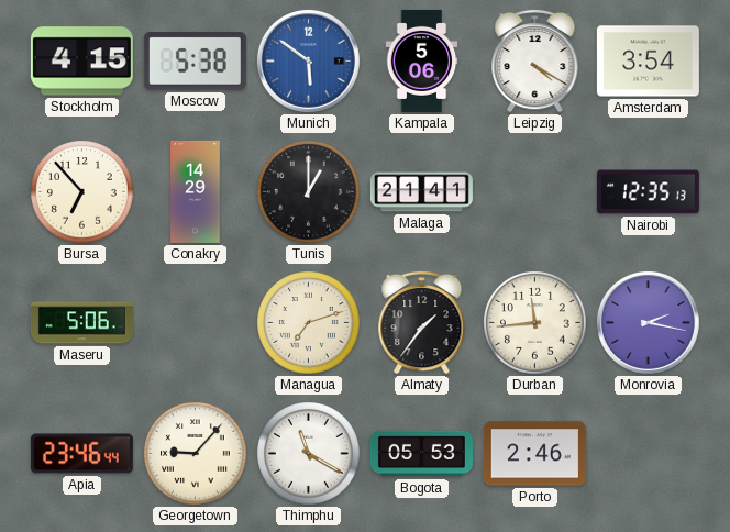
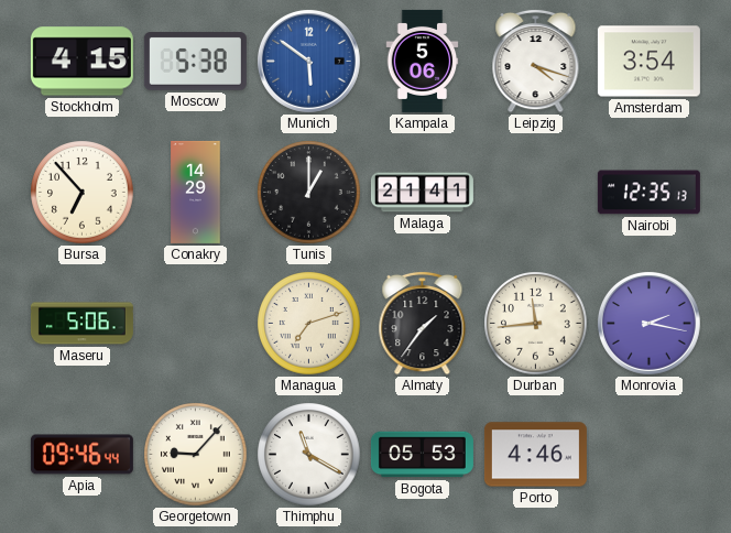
Leipzig: 4:20 -> 4:18
Apia: 23:46 -> 09:46
Porto: 2:46 -> 4:46
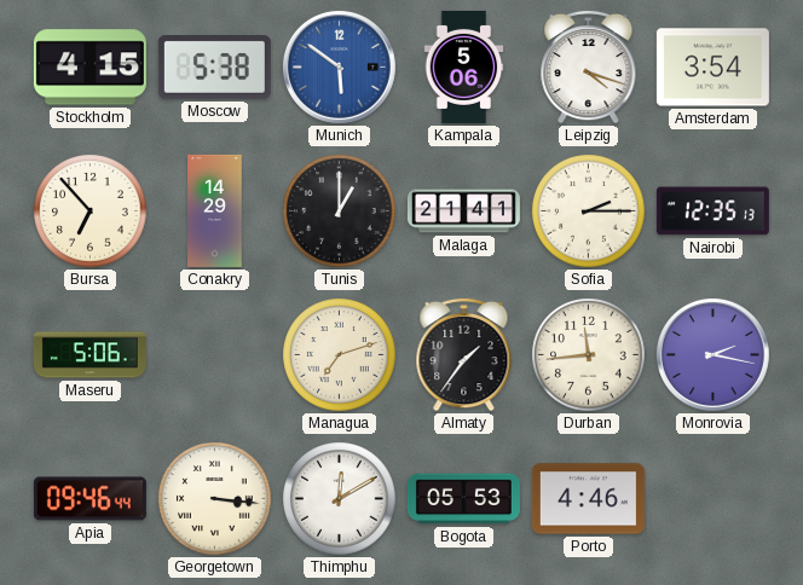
Sofia: none -> 2:15
Georgetown: 9:07 -> 3:16
Thimphu: 11:20 -> 12:10
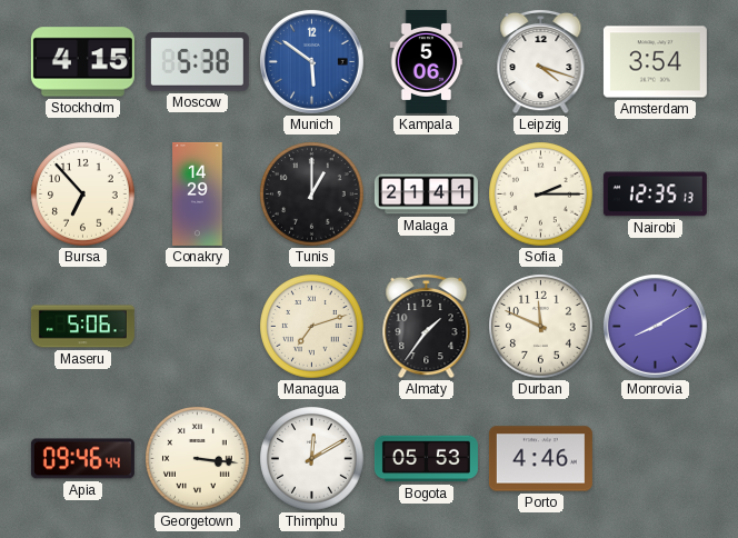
Durban: 11:44 -> 11:49
Monrovia: 2:17 -> 8:10
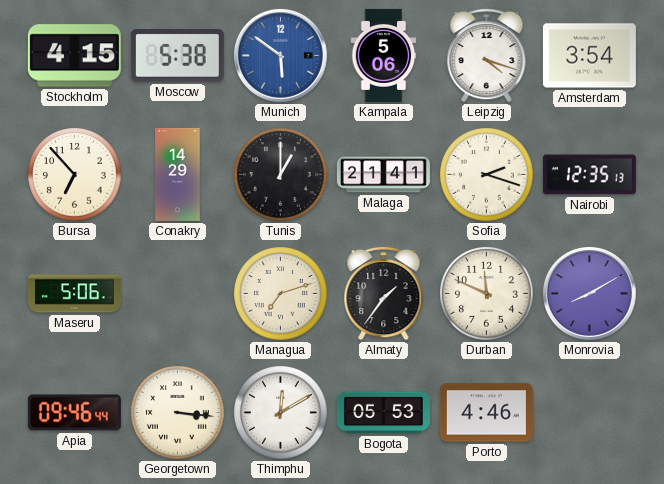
Sofia: 2:15 -> 2:18
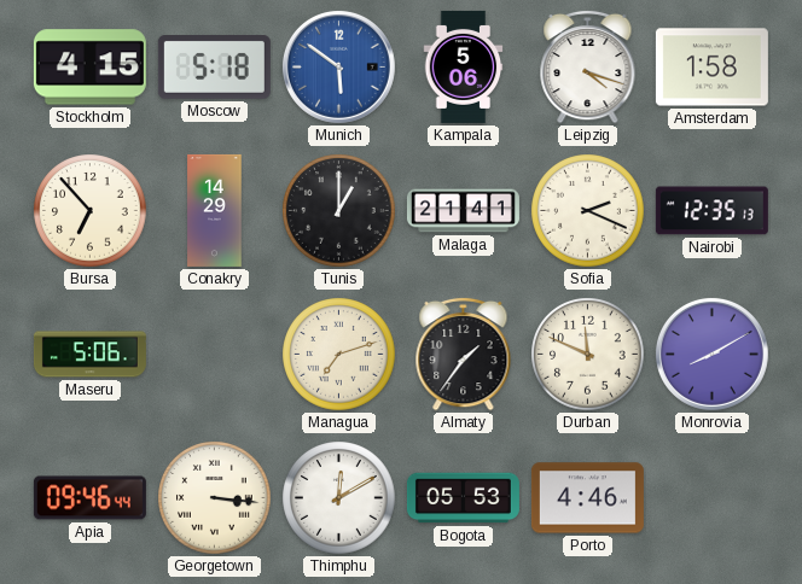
Moscow: 5:38 -> 5:18
Amsterdam: 3:54 -> 1:58
Sofia: 2:18 -> 2:19
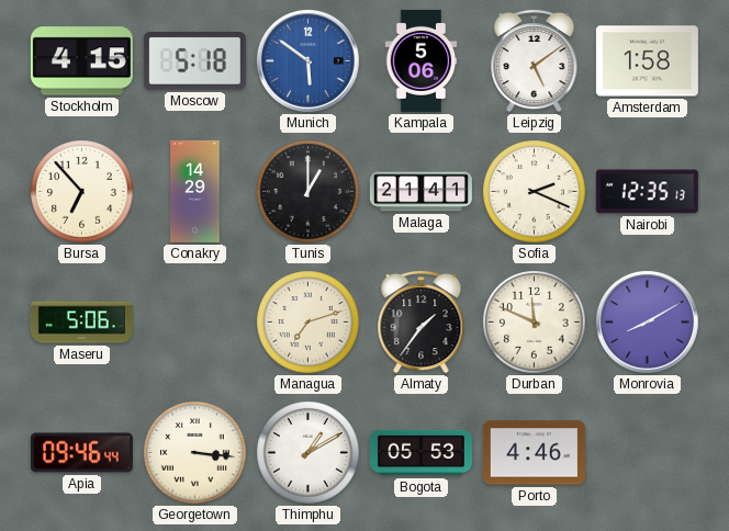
Leipzig: 4:18 -> 5:09
Thimphu: 12:10 -> 1:10
